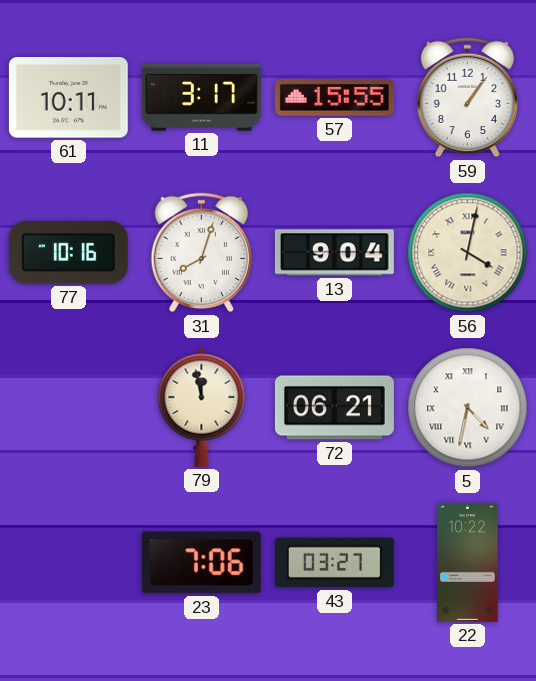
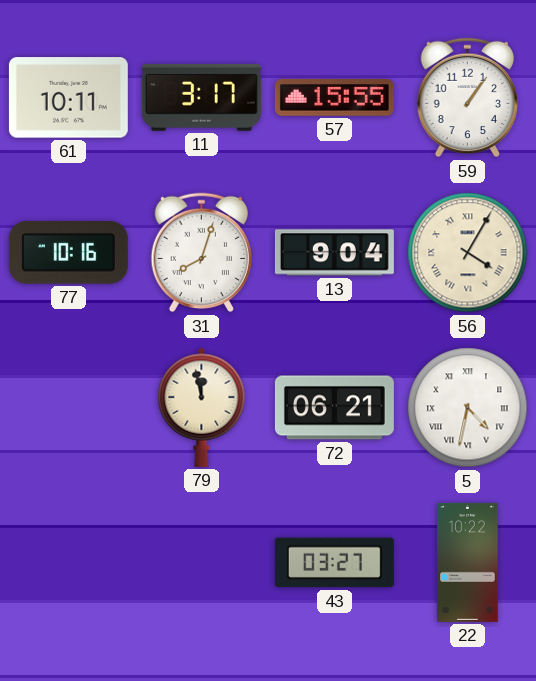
56: 4:02 -> 4:05
23: 7:06 -> none
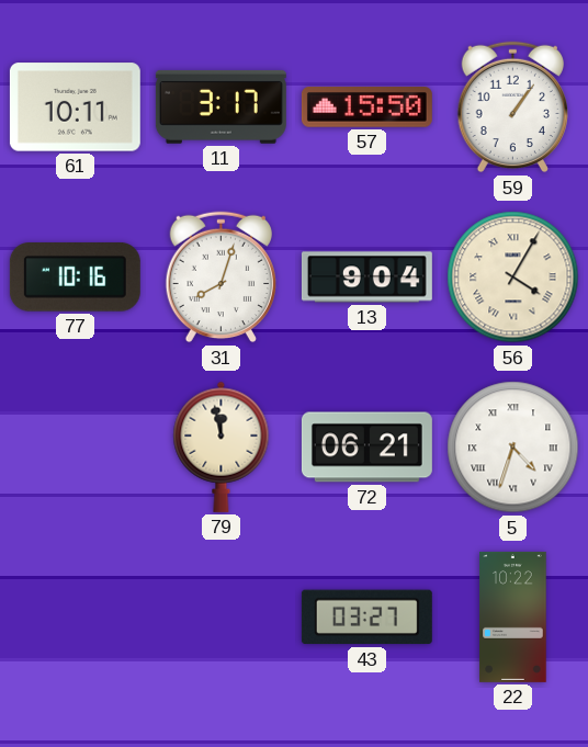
57: 15:55 -> 15:50
5: 4:32 -> 4:33
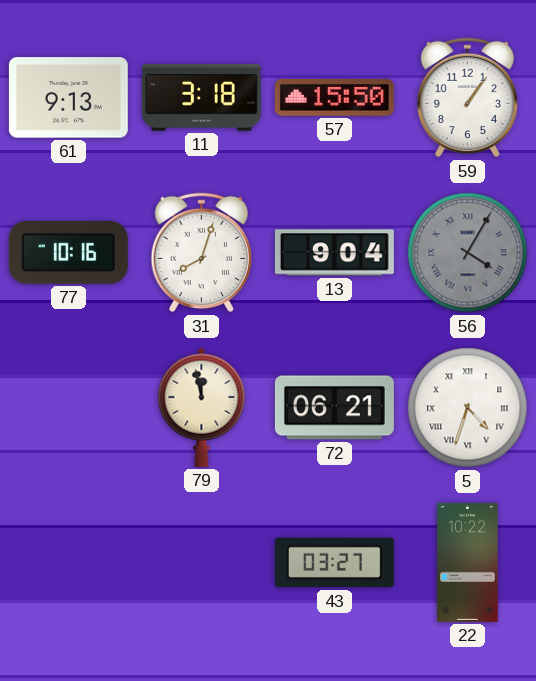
61: 10:11 -> 9:13
11: 3:17 -> 3:18
56 dial: cream -> grey
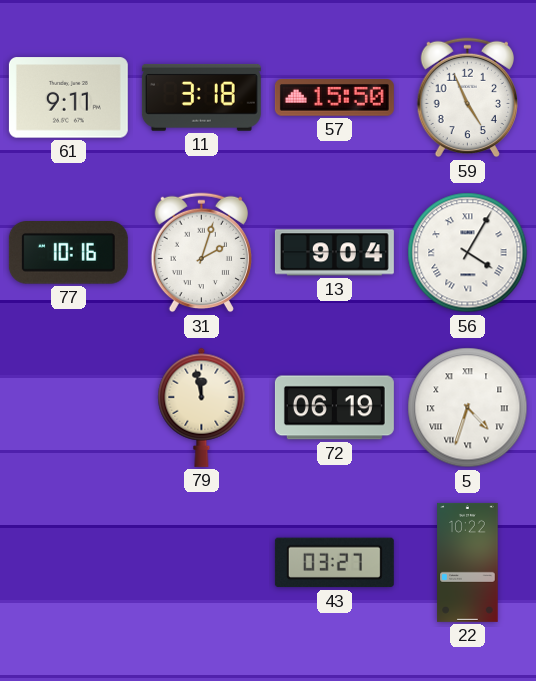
61: 9:13 -> 9:11
59: 1:06 -> 4:56
31: 8:03 -> 2:03
56 dial: grey -> white
72: 06:21 -> 06:19
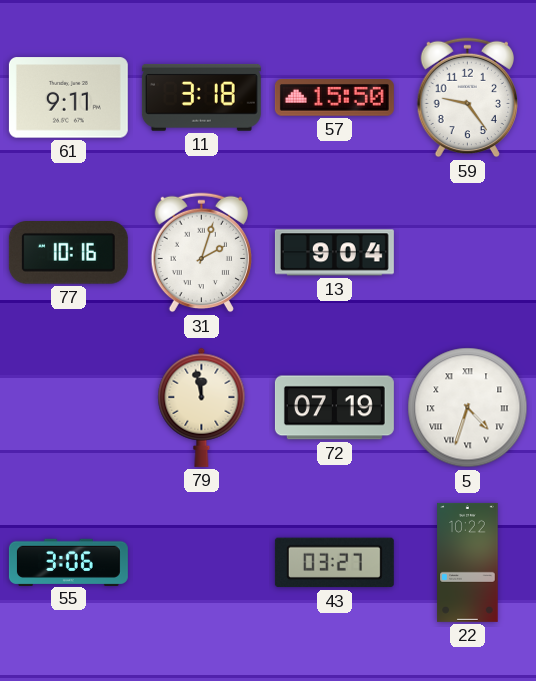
59: 4:56 -> 9:24
56: 4:05 -> none
72: 06:19 -> 07:19
55: none -> 3:06
